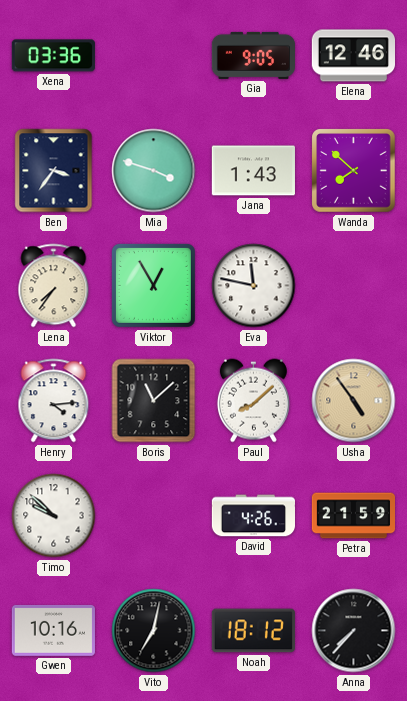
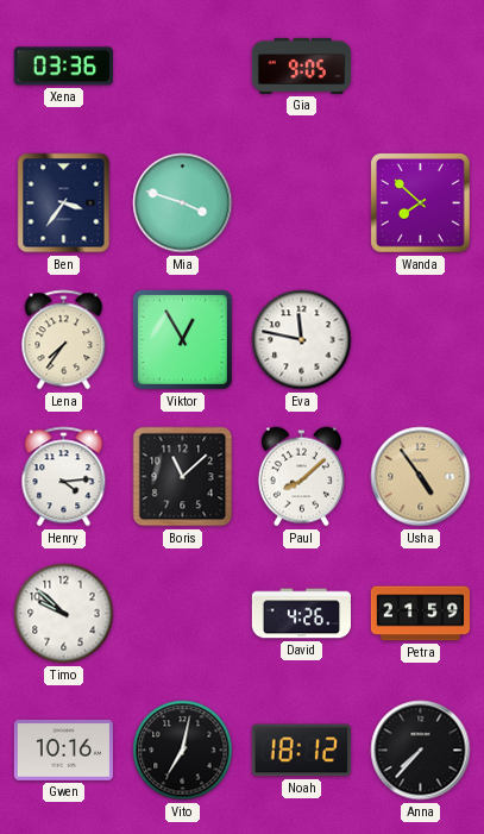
Elena: 12:46 -> none
Jana: 1:43 -> none
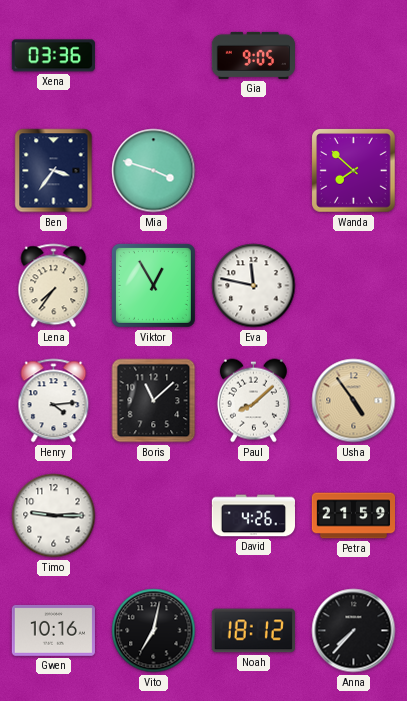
Timo: 9:52 -> 9:15
